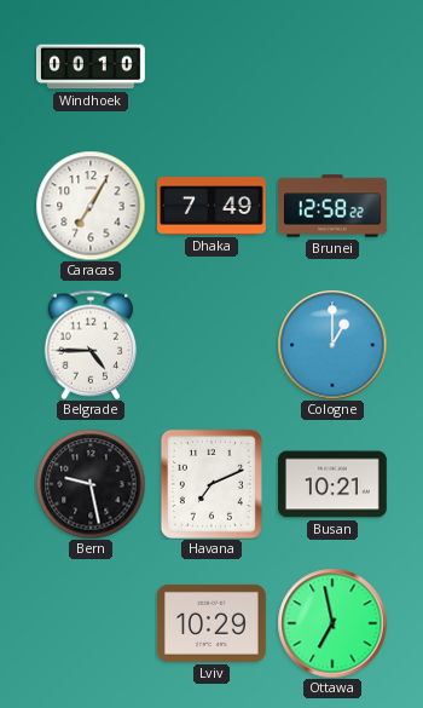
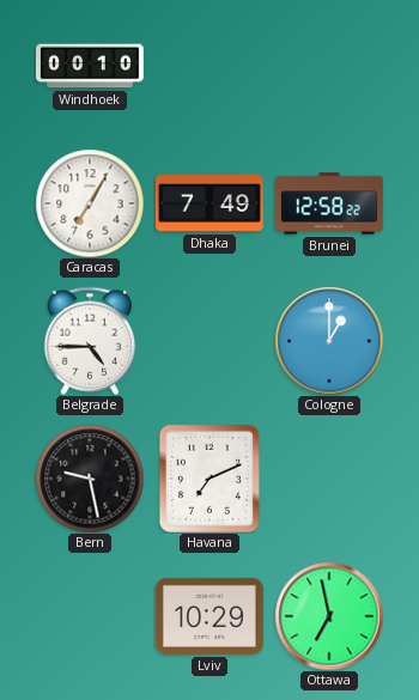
Busan: 10:21 -> none
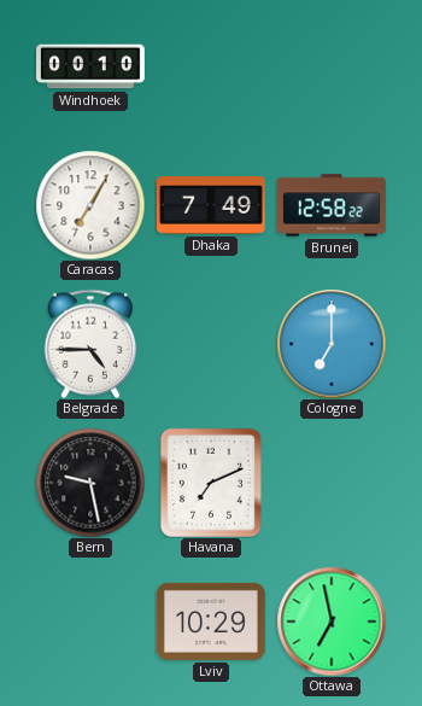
Cologne: 1:00 -> 7:00
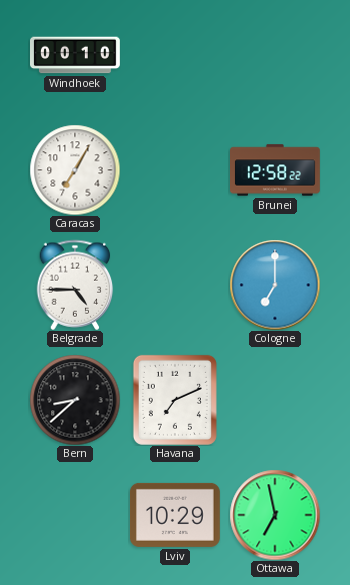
Dhaka: 7:49 -> none
Bern: 9:28 -> 8:38
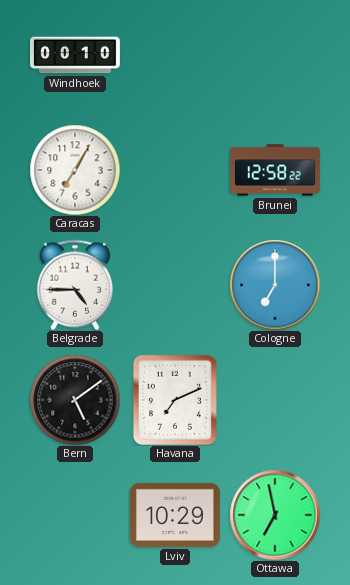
Bern: 8:38 -> 5:09
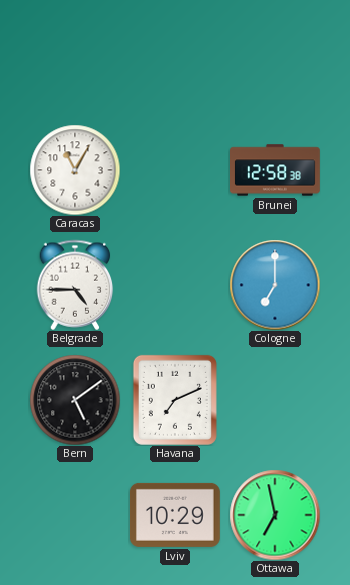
Windhoek: 00:10 -> none
Caracas: 7:05 -> 11:05
Brunei: 12:58:22 -> 12:58:38
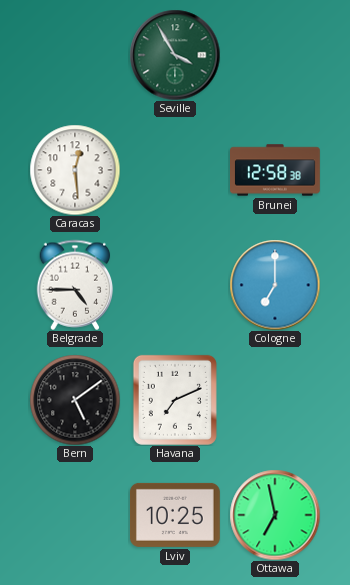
Seville: none -> 3:55
Caracas: 11:05 -> 12:29
Lviv: 10:29 -> 10:25
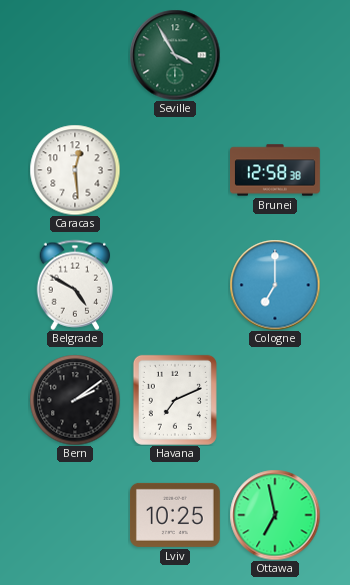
Belgrade: 4:45 -> 4:50
Bern: 5:09 -> 2:09
